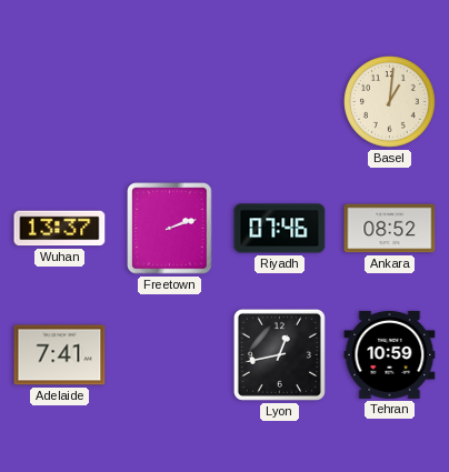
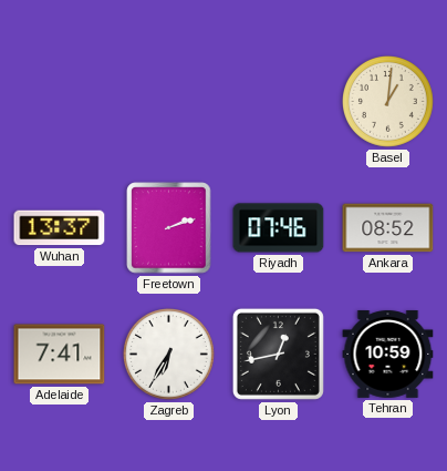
Zagreb: none -> 6:35
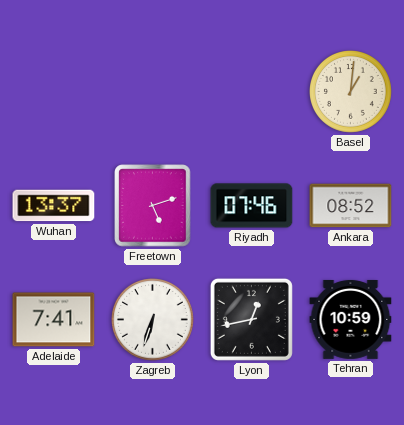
Freetown: 2:12 -> 5:12
Zagreb: 6:35 -> 6:33
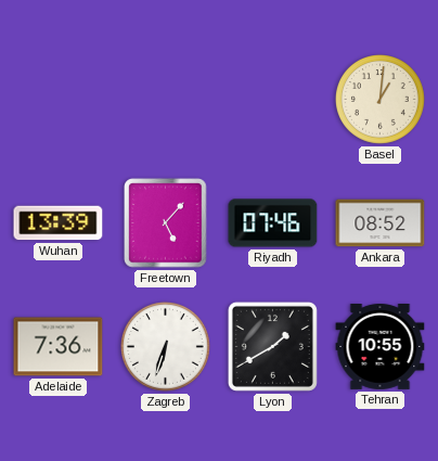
Wuhan: 13:37 -> 13:39
Freetown: 5:12 -> 5:07
Adelaide: 7:41 -> 7:36
Lyon: 12:43 -> 1:40
Tehran: 10:59 -> 10:55
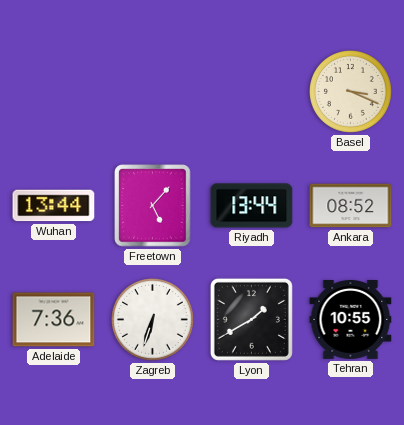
Basel: 1:01 -> 3:19
Wuhan: 13:39 -> 13:44
Riyadh: 07:46 -> 13:44
